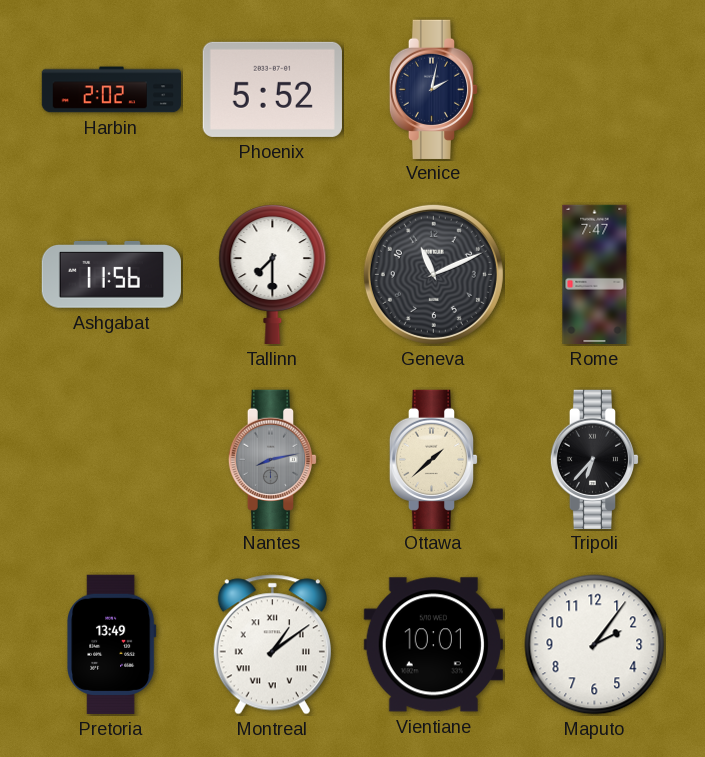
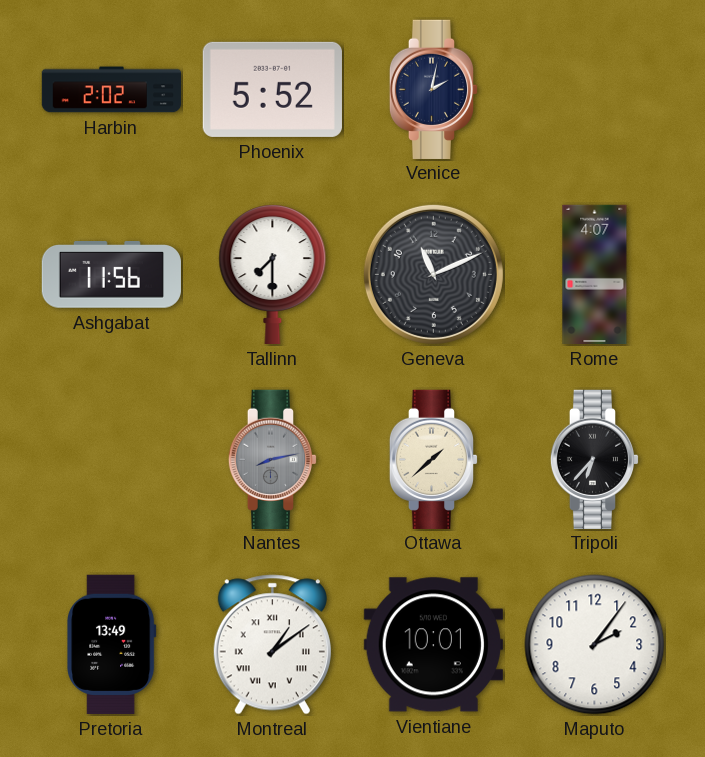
Rome: 7:47 -> 4:07
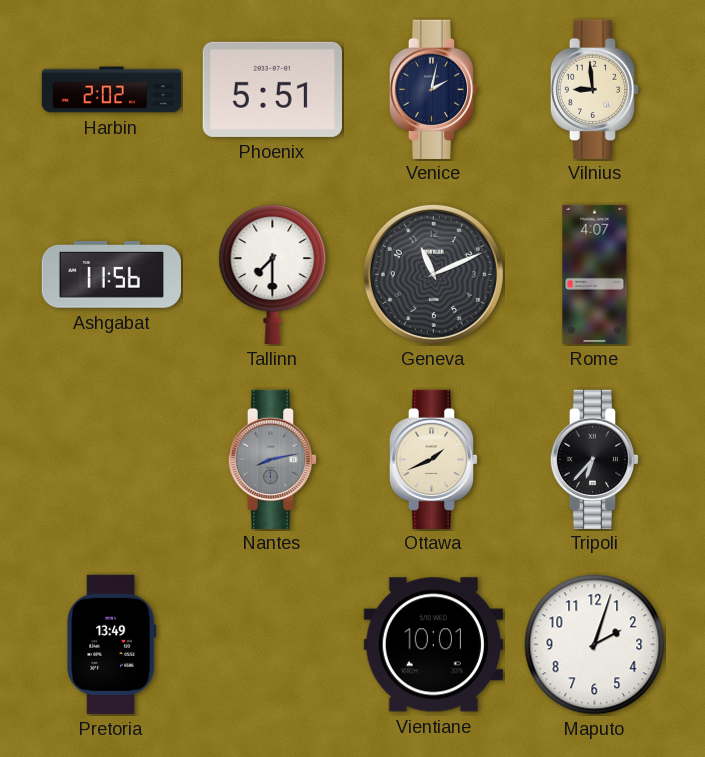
Phoenix: 5:52 -> 5:51
Vilnius: none -> 8:59
Ottawa: 1:38 -> 1:41
Montreal: 1:09 -> none
Maputo: 2:06 -> 2:03
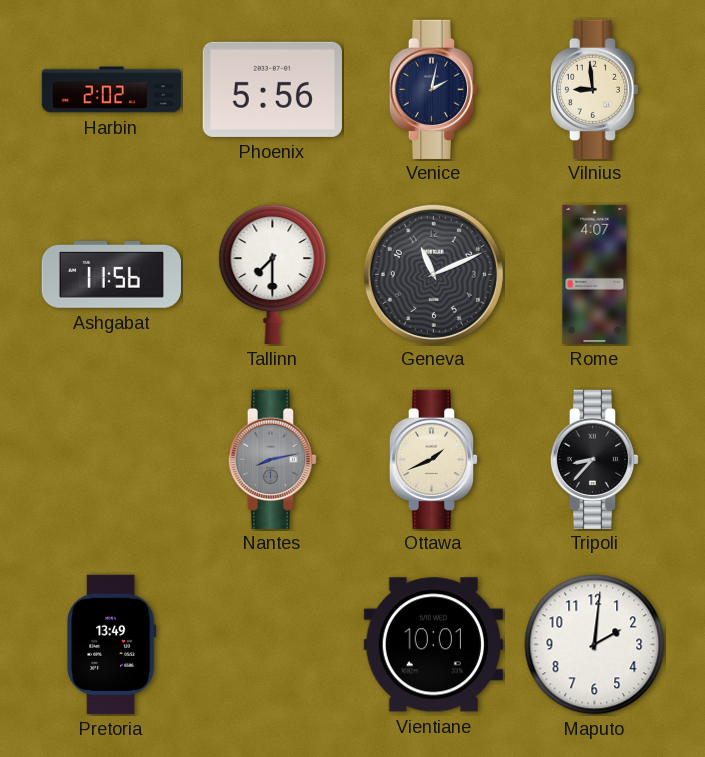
Phoenix: 5:51 -> 5:56
Tripoli: 6:37 -> 8:37
Maputo: 2:03 -> 2:01
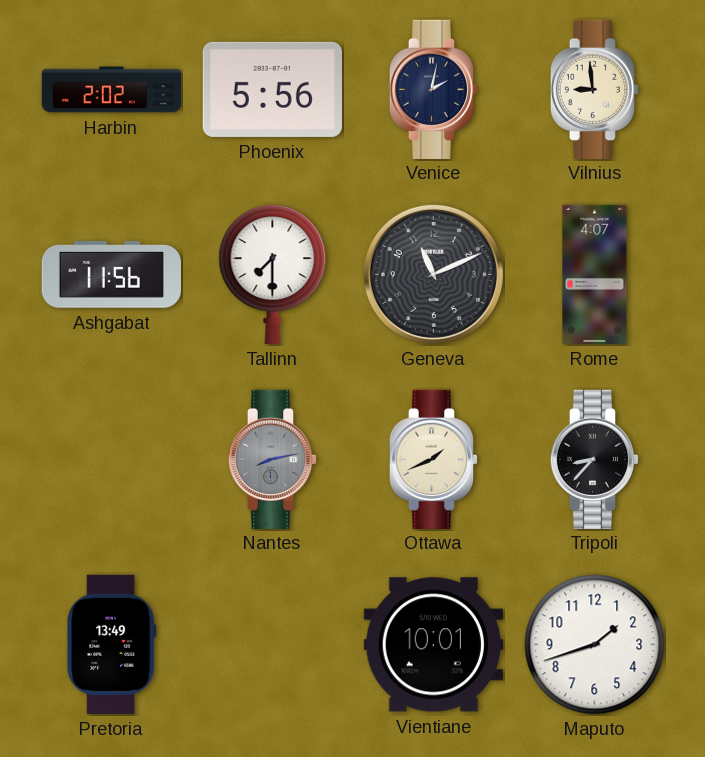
Maputo: 2:01 -> 1:42
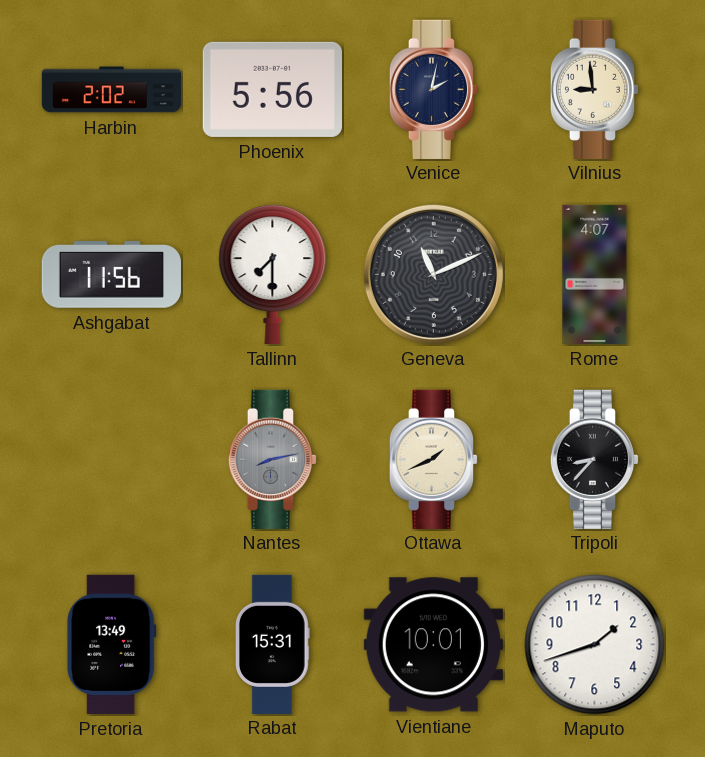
Rabat: none -> 15:31
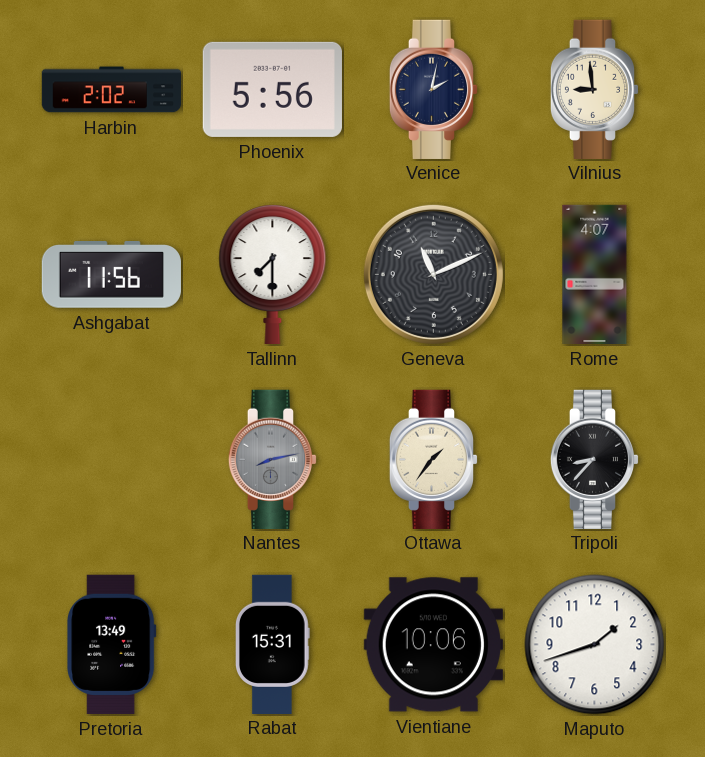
Ottawa: 1:41 -> 1:36
Vientiane: 10:01 -> 10:06
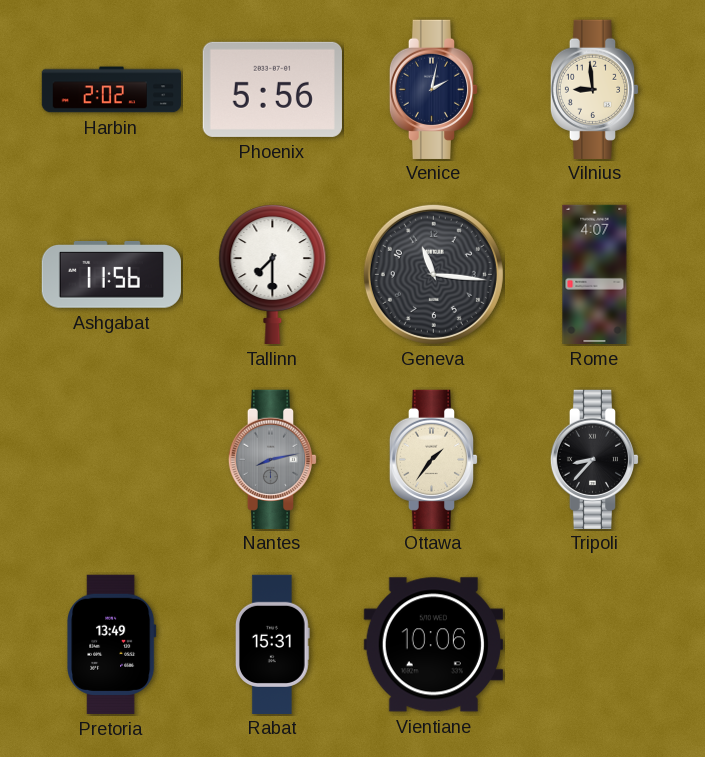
Geneva: 11:11 -> 11:16
Maputo: 1:42 -> none
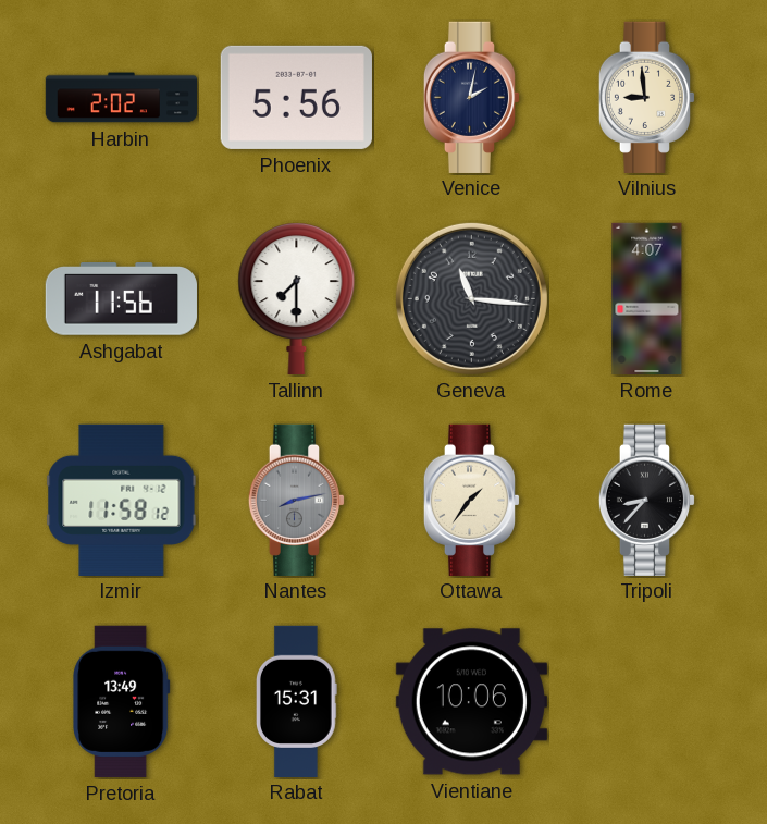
Izmir: none -> 11:58
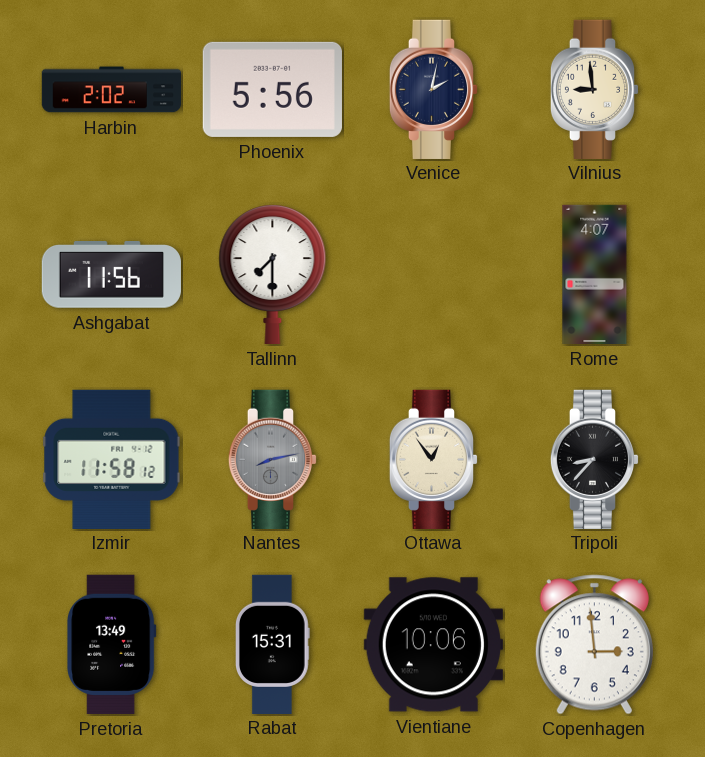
Geneva: 11:16 -> none
Ottawa: 1:36 -> 12:54
Copenhagen: none -> 2:59
